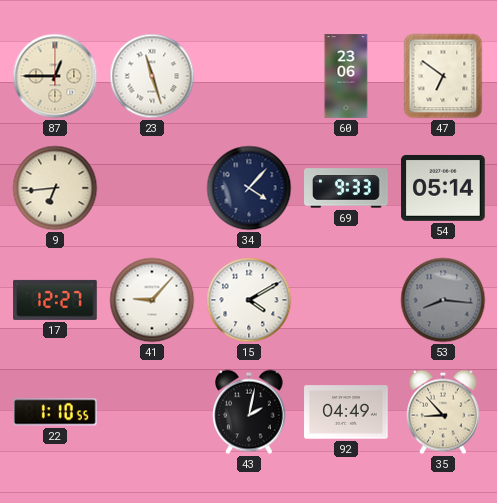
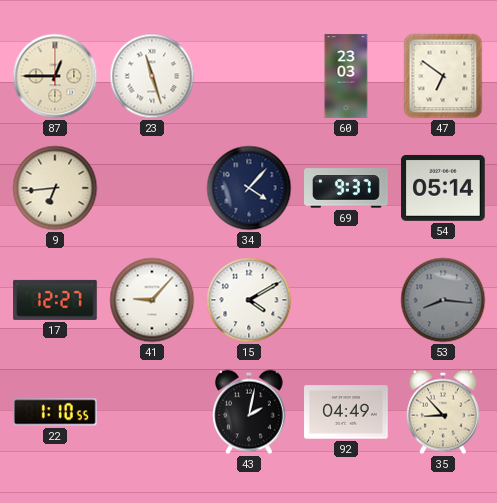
60: 23:06 -> 23:03
69: 9:33 -> 9:37
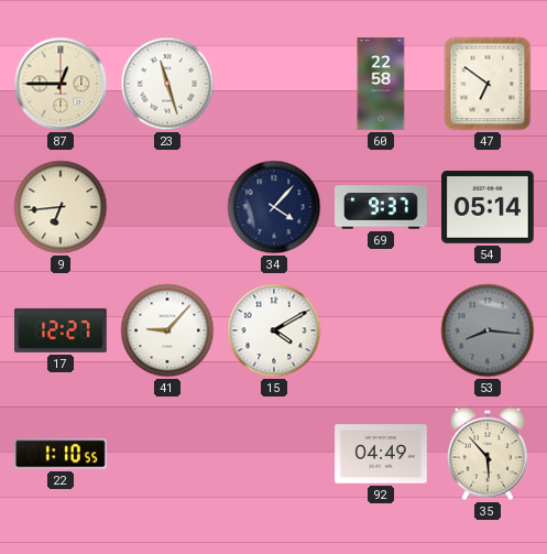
60: 23:03 -> 22:58
43: 2:02 -> none
35: 8:53 -> 5:53
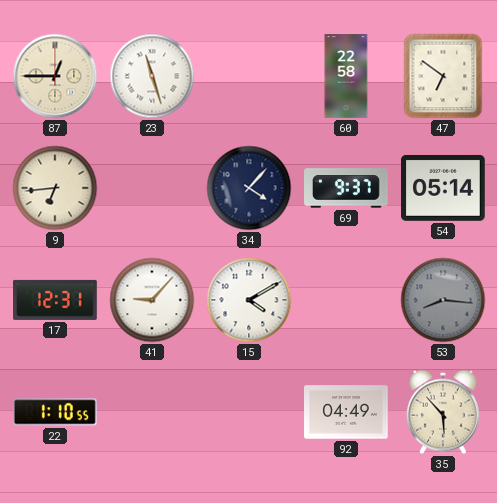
17: 12:27 -> 12:31
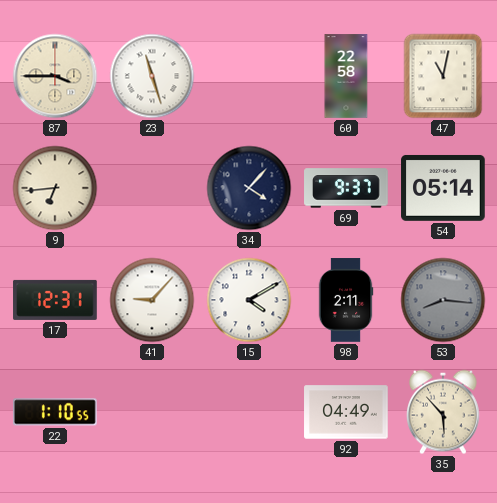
87: 12:45 -> 3:45
47: 6:51 -> 11:02
98: none -> 2:11
